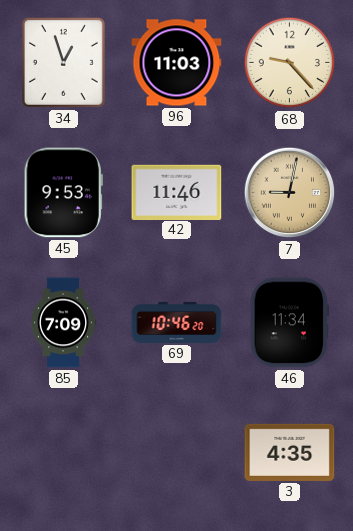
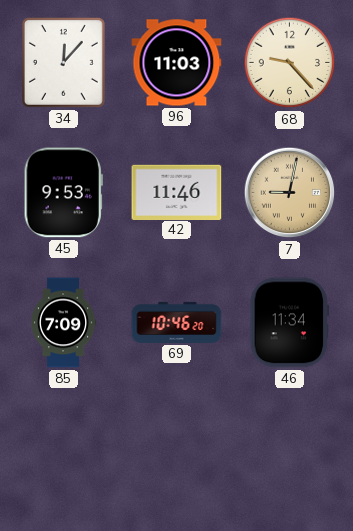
34: 12:57 -> 12:07
3: 4:35 -> none
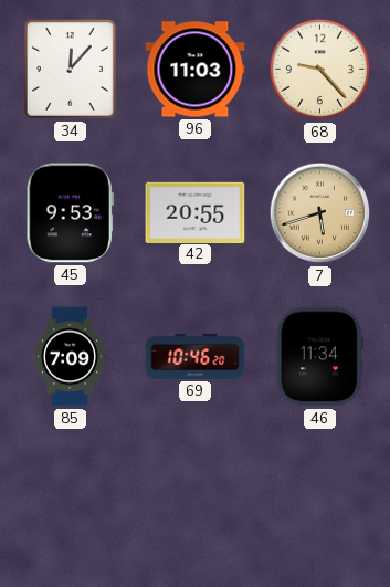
42: 11:46 -> 20:55
7: 9:02 -> 5:42
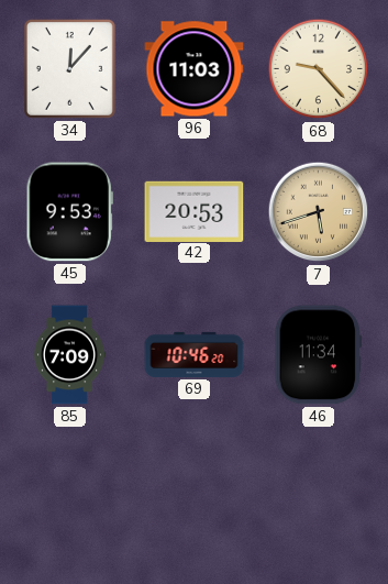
42: 20:55 -> 20:53
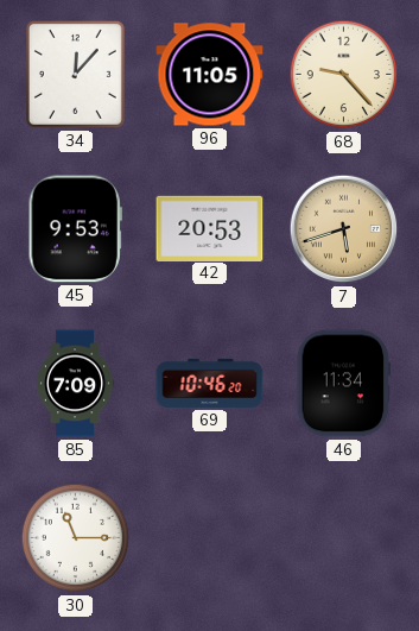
96: 11:03 -> 11:05
30: none -> 11:15
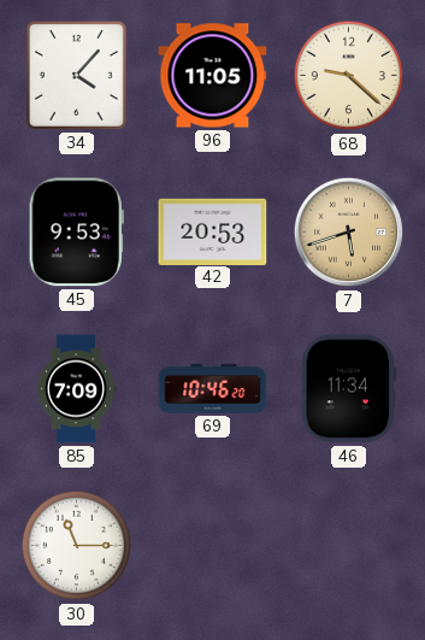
34: 12:07 -> 4:07
68: 9:23 -> 9:22
